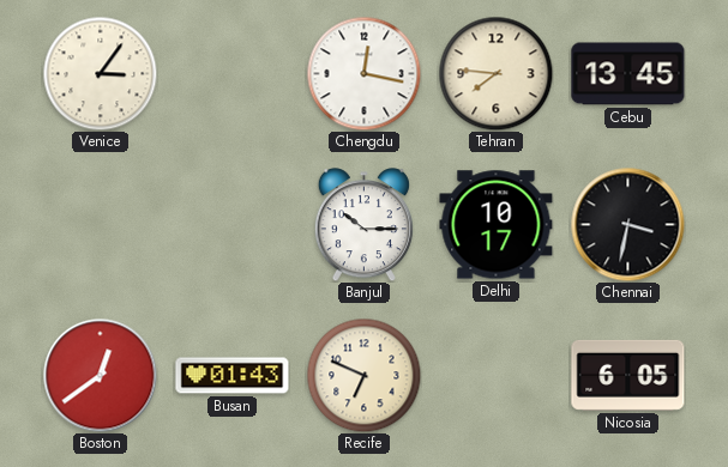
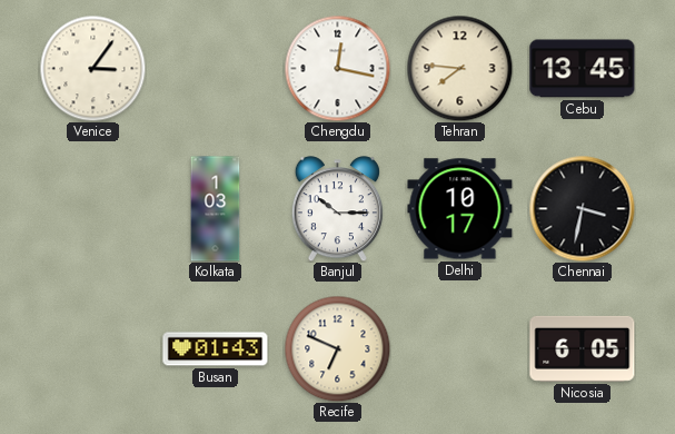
Kolkata: none -> 1:03
Boston: 12:39 -> none
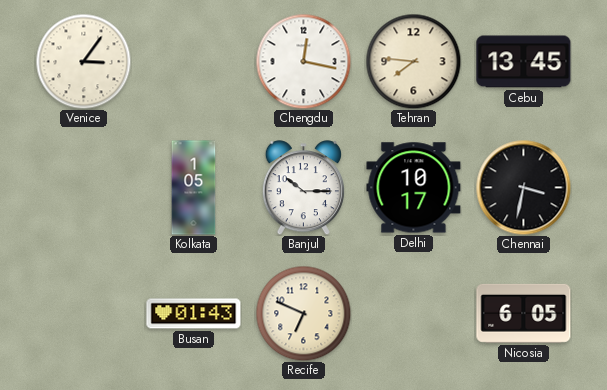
Kolkata: 1:03 -> 1:05
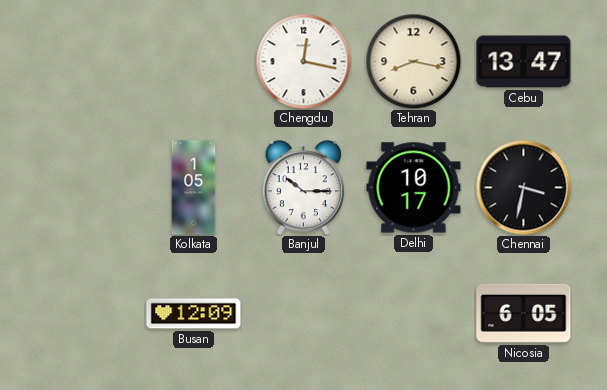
Venice: 3:06 -> none
Tehran: 7:46 -> 8:17
Cebu: 13:45 -> 13:47
Busan: 01:43 -> 12:09
Recife: 6:49 -> none
